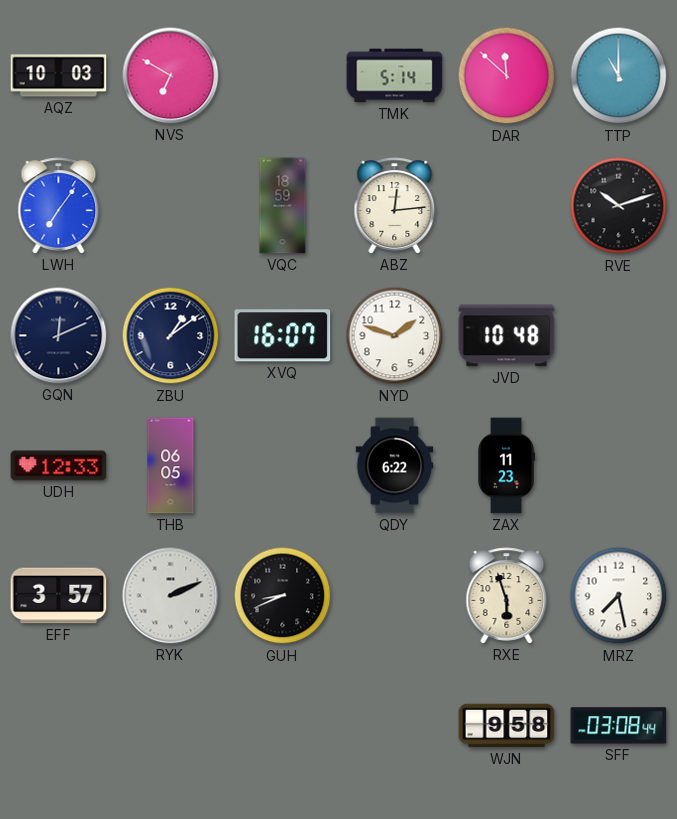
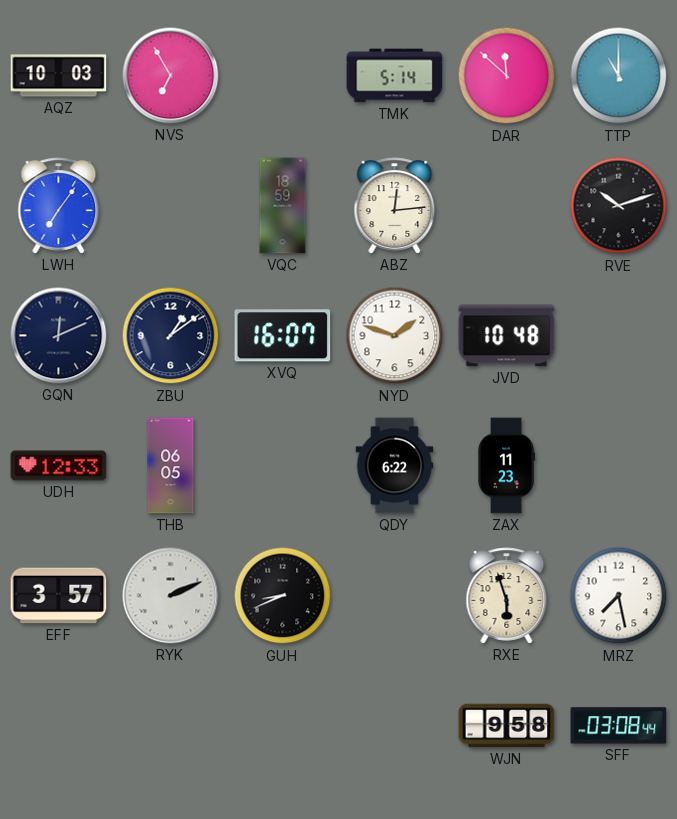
NVS: 6:50 -> 6:55
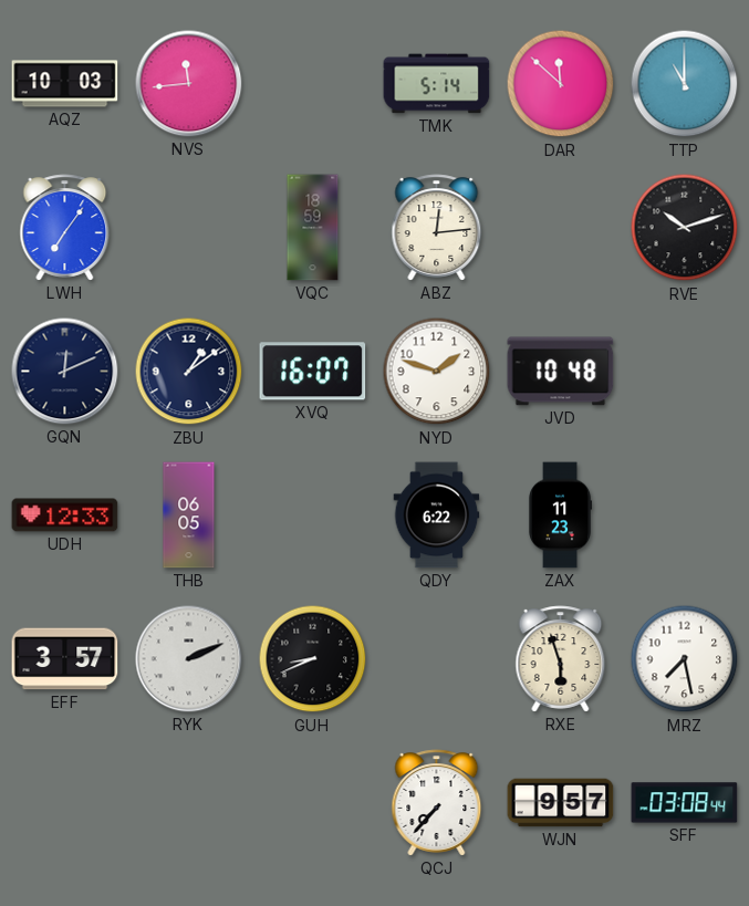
NVS: 6:55 -> 11:44
QCJ: none -> 7:37
WJN: 9:58 -> 9:57
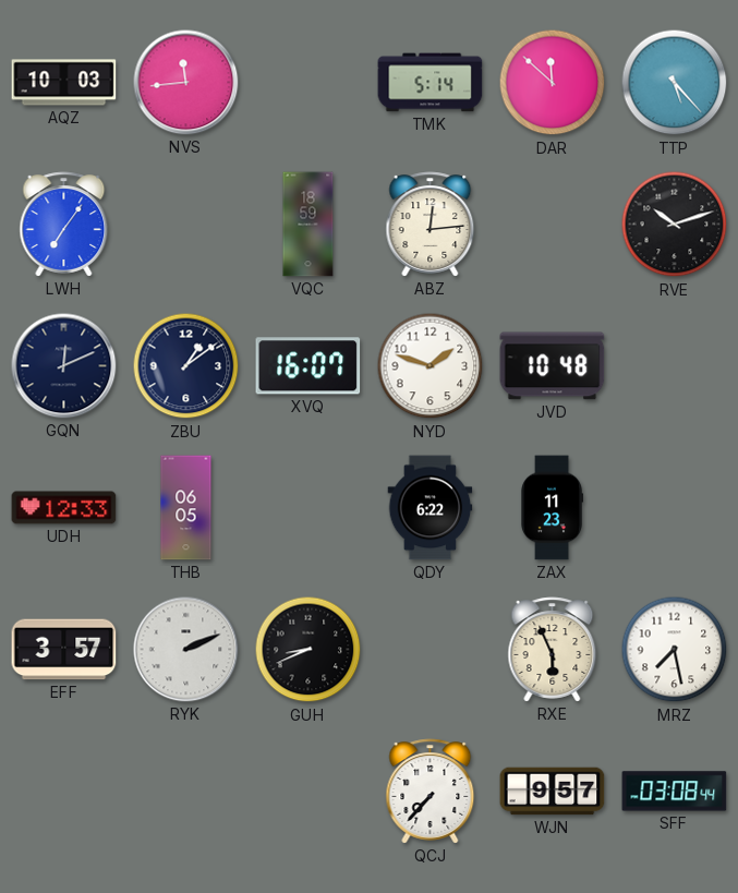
TTP: 11:00 -> 5:23
RXE: 5:57 -> 5:56
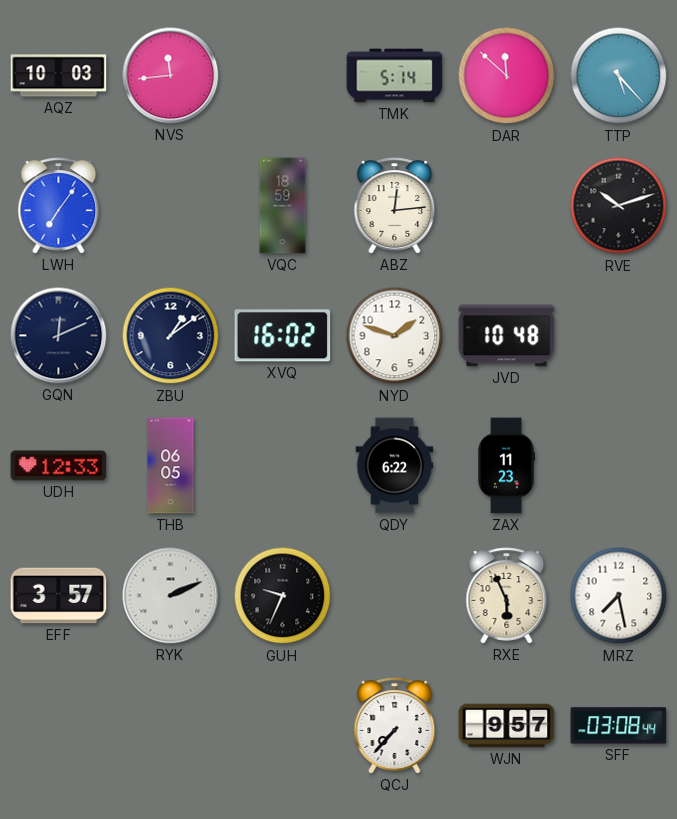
XVQ: 16:07 -> 16:02
GUH: 8:41 -> 9:34
